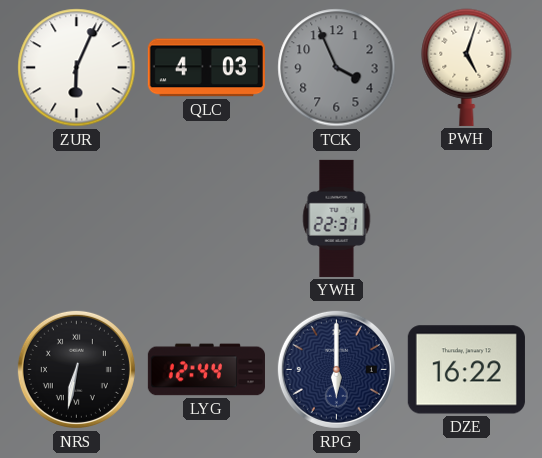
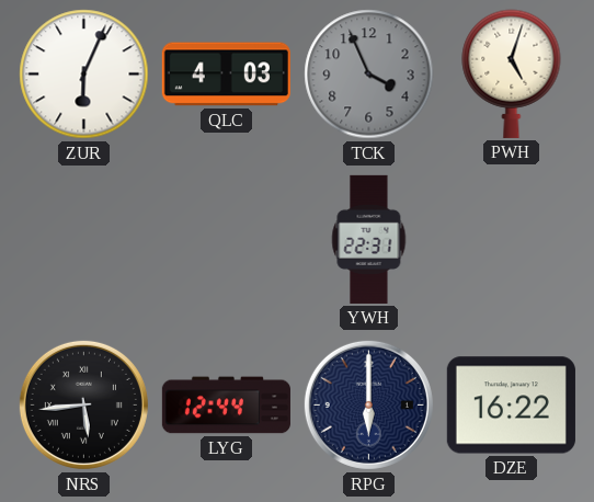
NRS: 6:32 -> 5:44
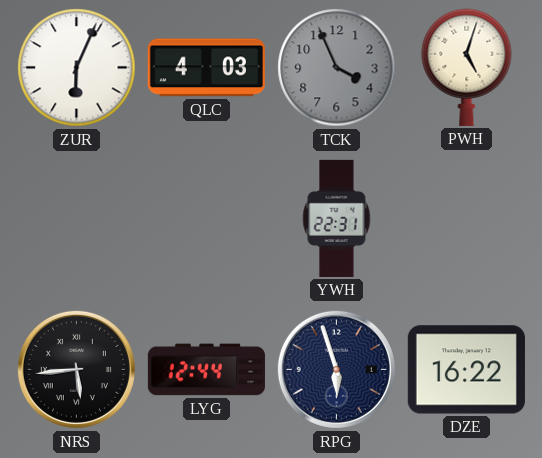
RPG: 6:00 -> 5:57
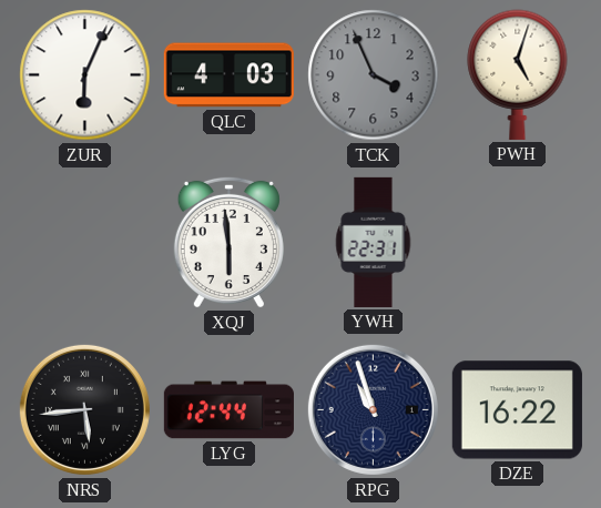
XQJ: none -> 5:59
RPG: 5:57 -> 10:57
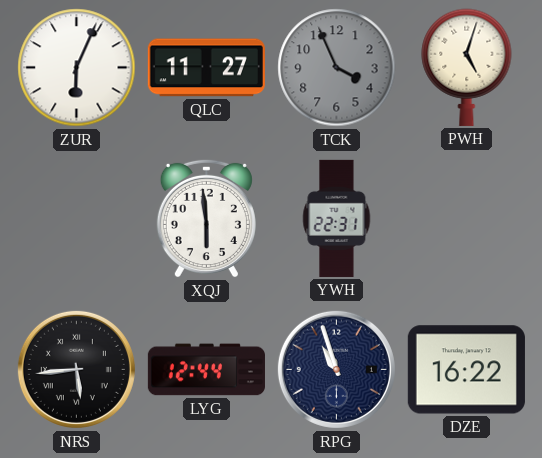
QLC: 4:03 -> 11:27
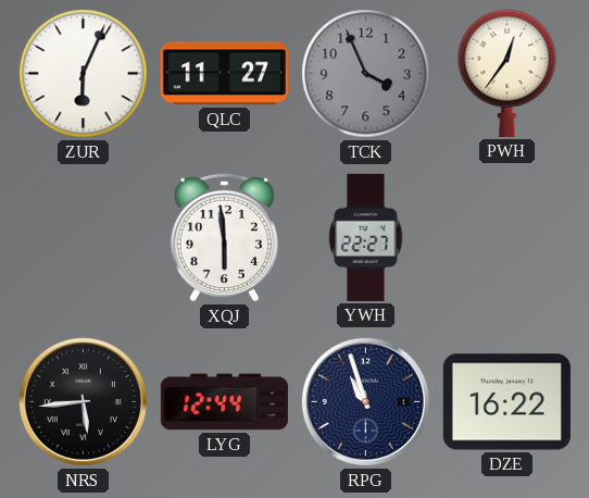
PWH: 5:03 -> 12:36
YWH: 22:31 -> 22:27
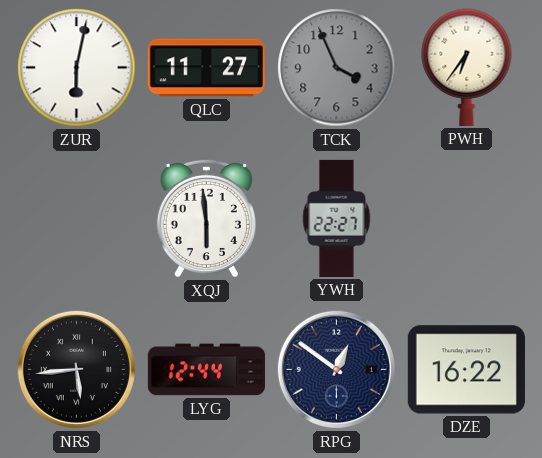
ZUR: 6:04 -> 6:02
PWH: 12:36 -> 6:36
RPG: 10:57 -> 12:51
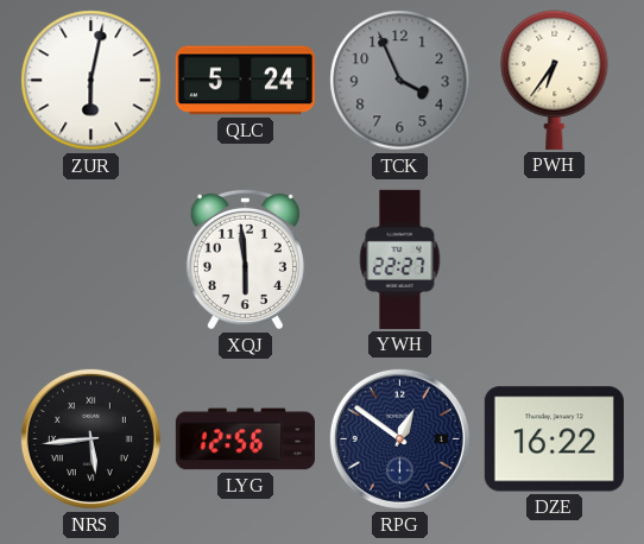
QLC: 11:27 -> 5:24
LYG: 12:44 -> 12:56
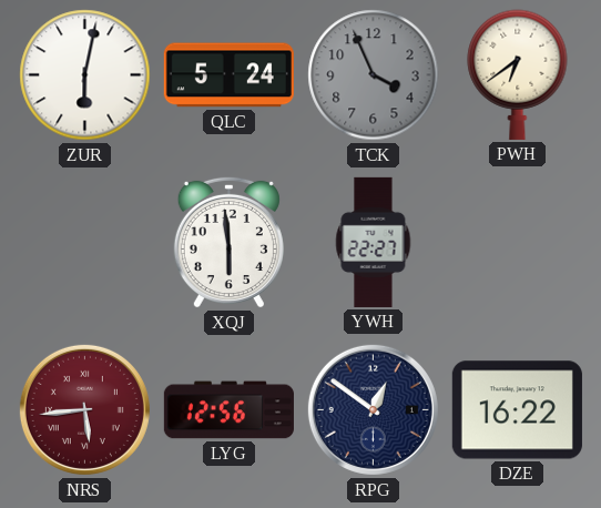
PWH: 6:36 -> 6:39
NRS dial: black -> burgundy
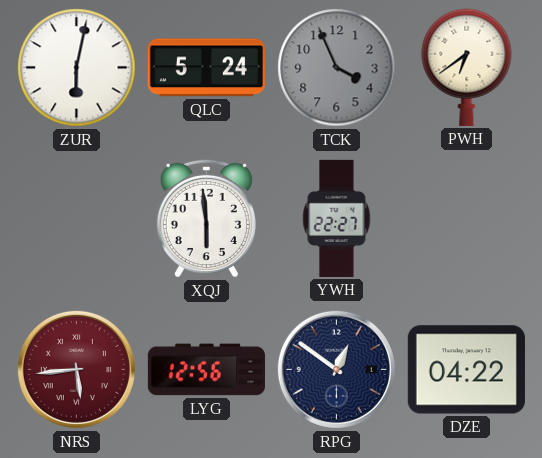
DZE: 16:22 -> 04:22
